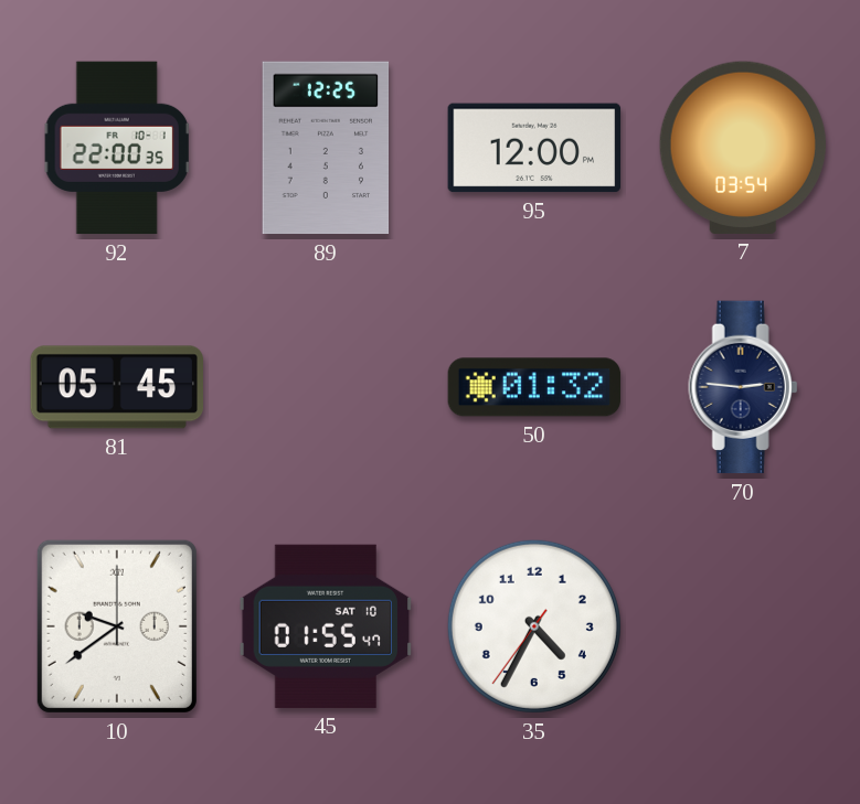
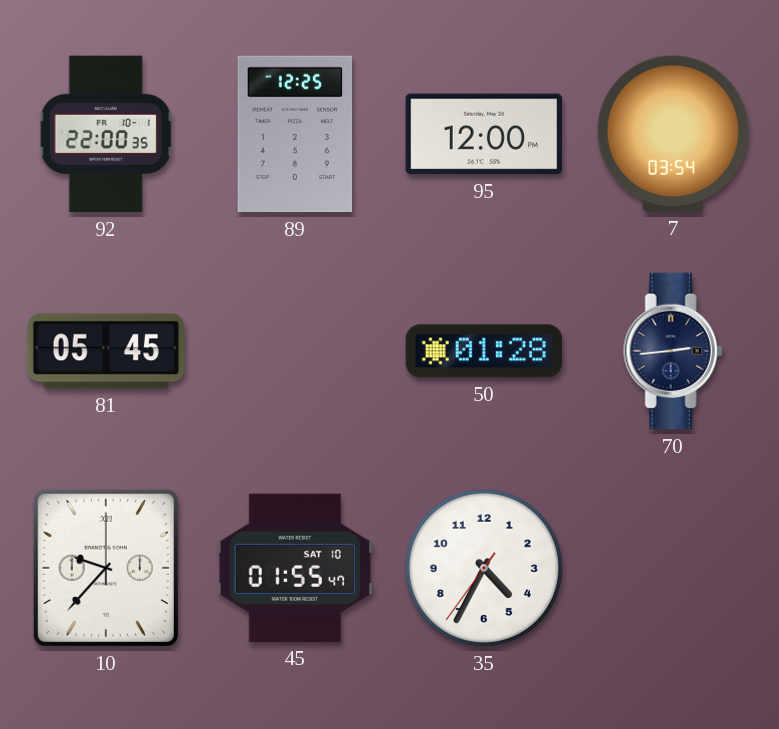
50: 01:32 -> 01:28
70: 2:46 -> 2:44
10: 9:39 -> 9:37
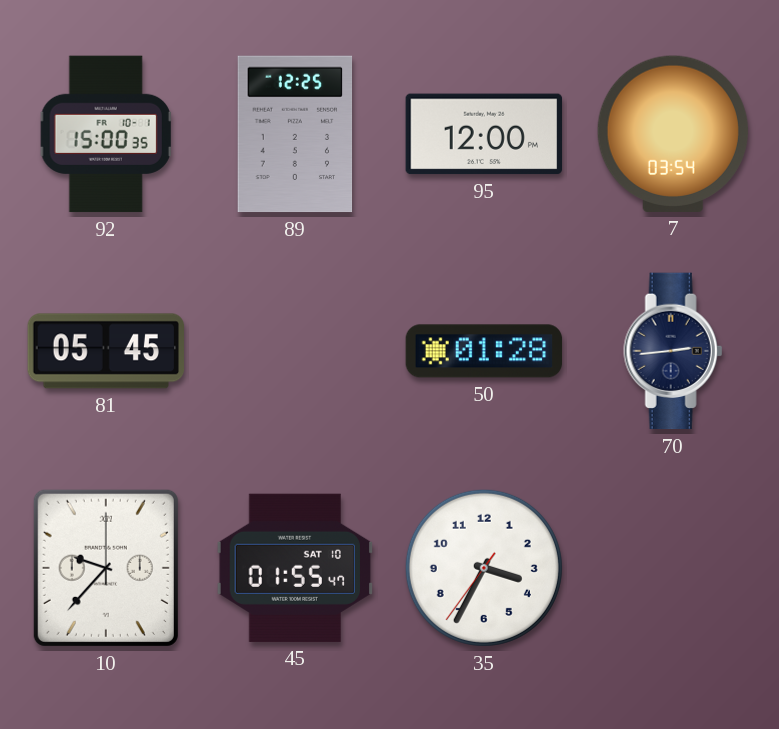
92: 22:00 -> 15:00
35: 4:34 -> 3:34
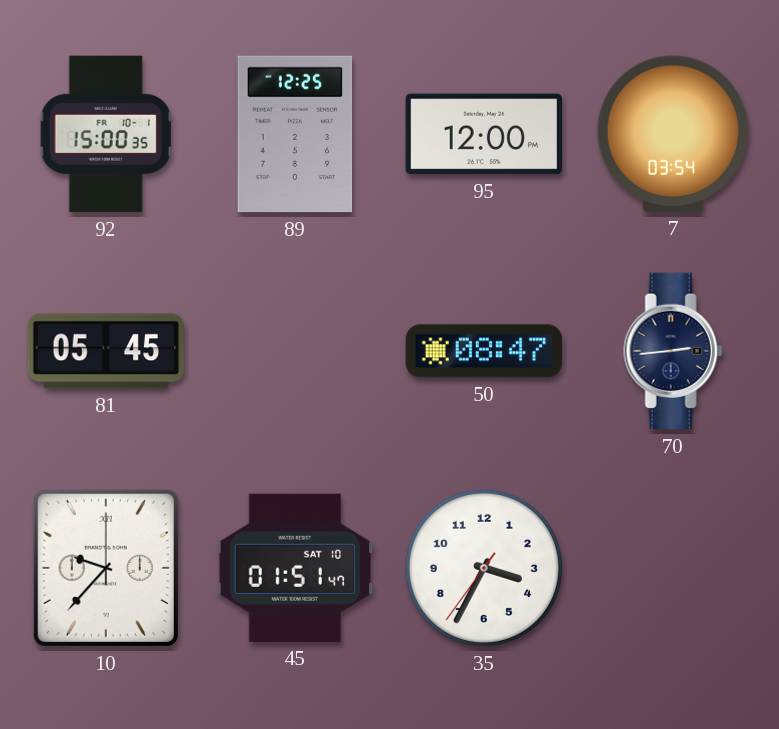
50: 01:28 -> 08:47
45: 01:55 -> 01:51
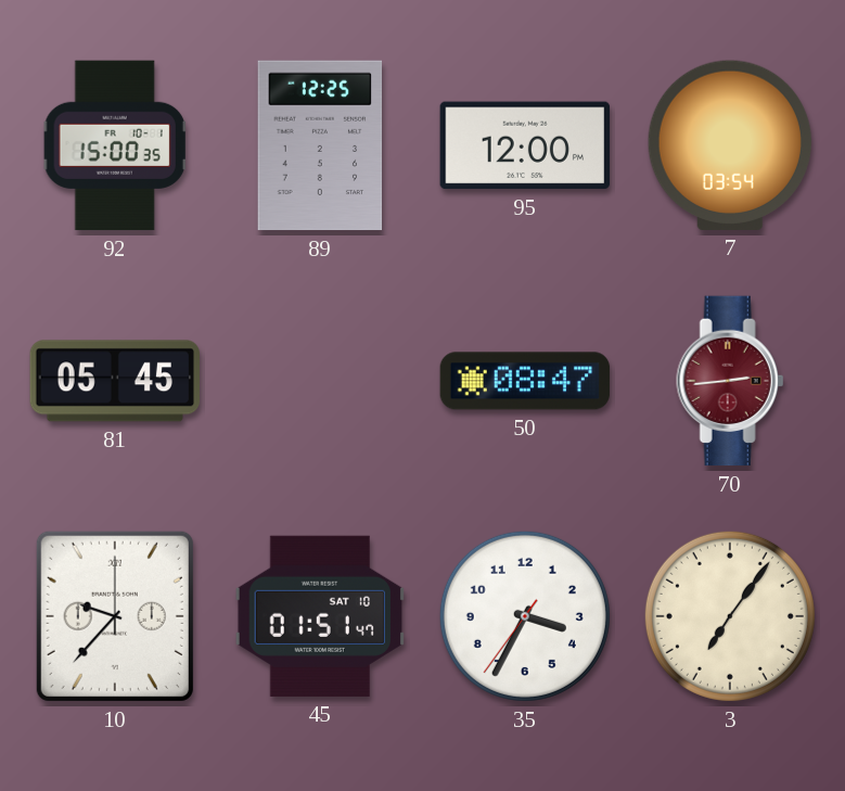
70 dial: navy -> burgundy
3: none -> 7:06
